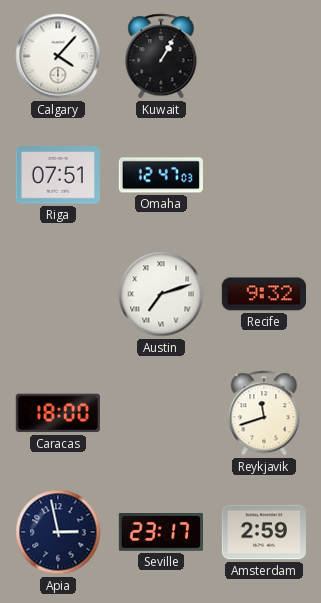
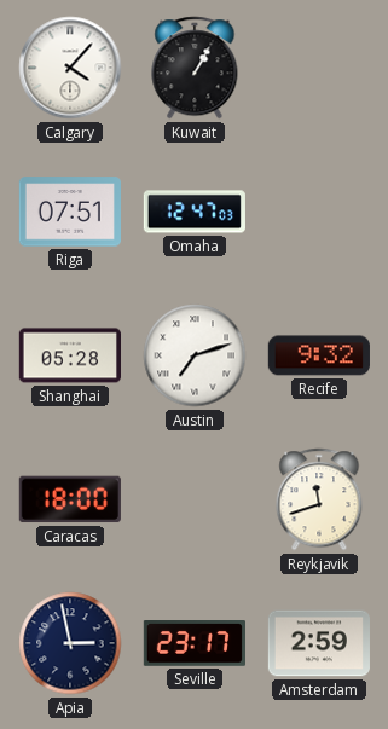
Shanghai: none -> 05:28
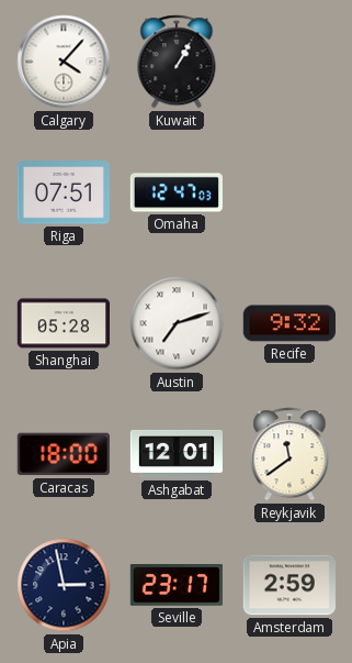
Ashgabat: none -> 12:01
Reykjavik: 11:42 -> 11:39
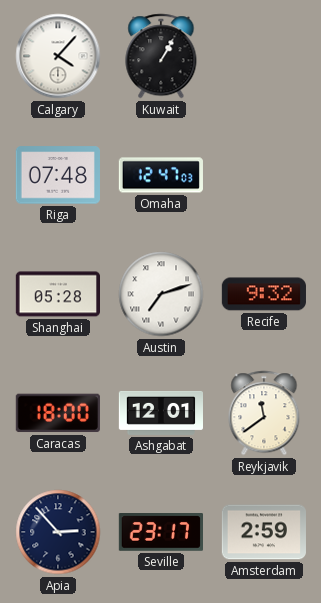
Riga: 07:51 -> 07:48
Apia: 2:58 -> 2:53
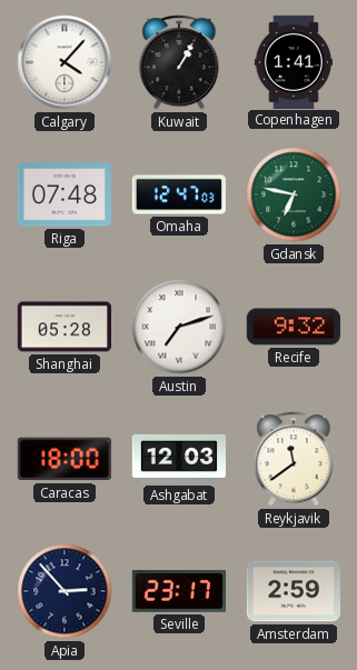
Copenhagen: none -> 1:41
Gdansk: none -> 6:47
Ashgabat: 12:01 -> 12:03
